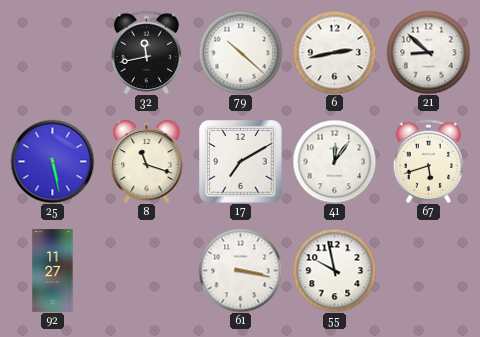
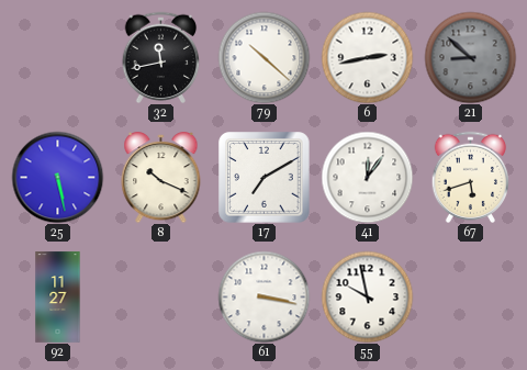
21 dial: white -> grey
8: 11:18 -> 10:19
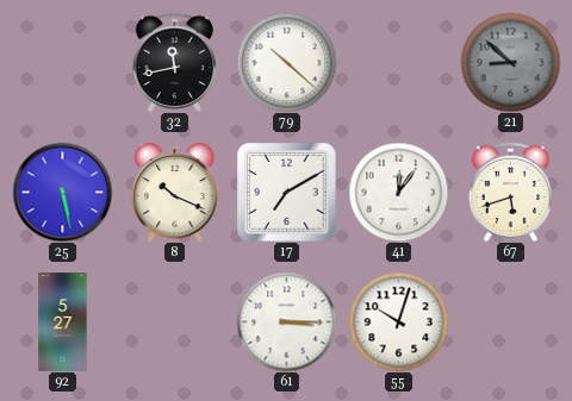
6: 2:43 -> none
92: 11:27 -> 5:27
61: 3:17 -> 3:15
55: 9:58 -> 10:03
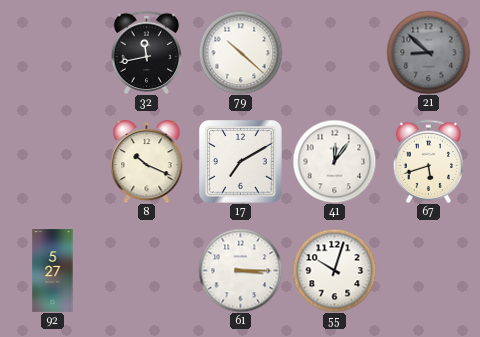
25: 5:28 -> none
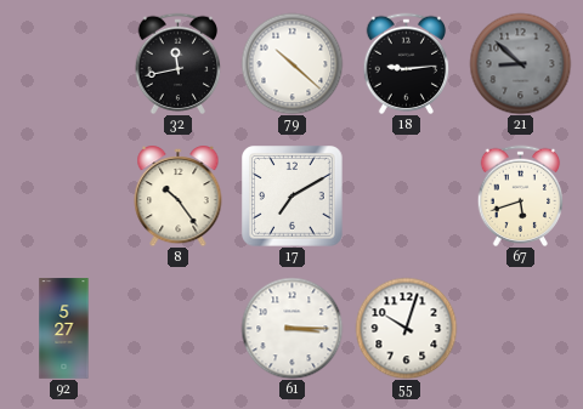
18: none -> 9:14
8: 10:19 -> 10:24
41: 12:06 -> none
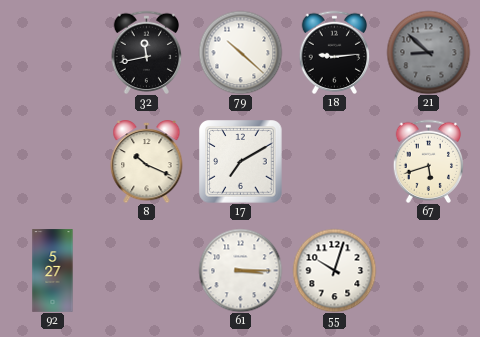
8: 10:24 -> 10:19
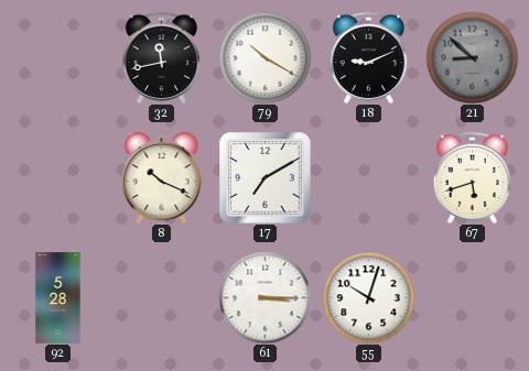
79: 10:22 -> 10:20
18: 9:14 -> 9:11
92: 5:27 -> 5:28
